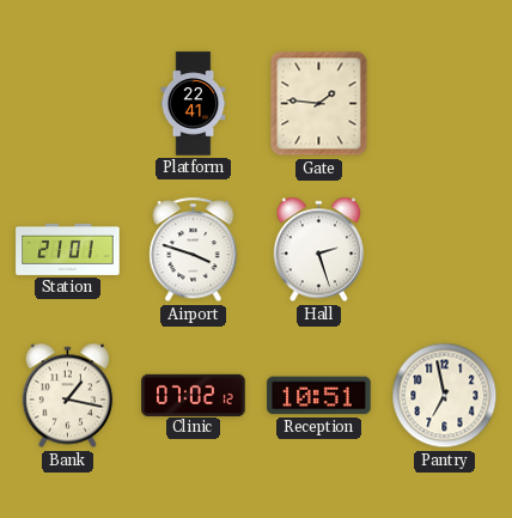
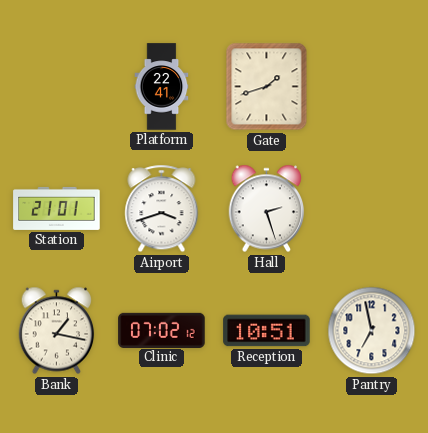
Gate: 1:46 -> 1:42
Airport: 3:48 -> 3:42
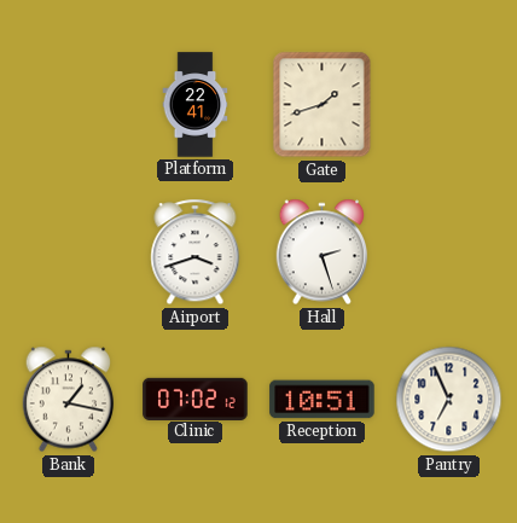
Station: 21:01 -> none
Pantry: 6:58 -> 6:56
